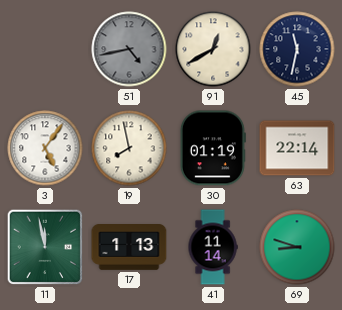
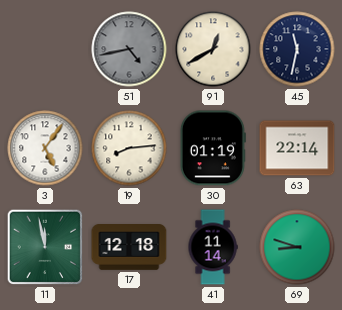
19: 7:58 -> 8:14
17: 1:13 -> 12:18
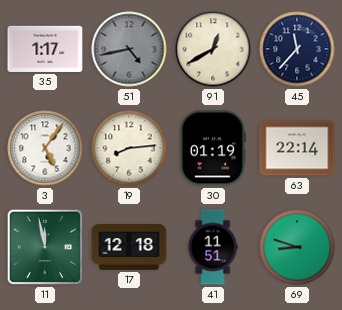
35: none -> 1:17
45: 11:32 -> 11:37
41: 11:14 -> 11:51
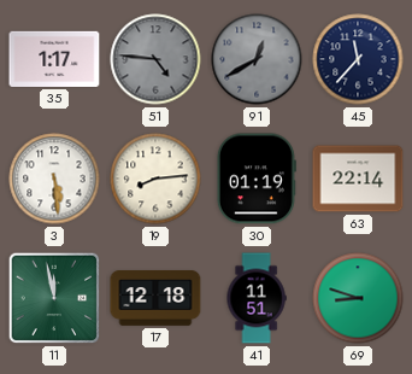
51: 4:43 -> 4:46
91 dial: cream -> grey
3: 5:06 -> 5:29
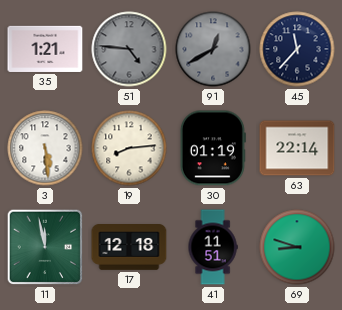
35: 1:17 -> 1:21
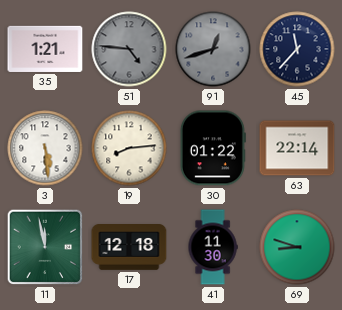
91: 12:40 -> 12:42
30: 01:19 -> 01:22
41: 11:51 -> 11:30
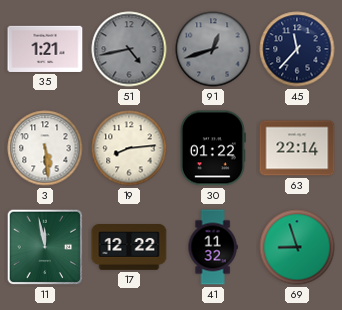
51: 4:46 -> 4:43
17: 12:18 -> 12:22
41: 11:30 -> 11:32
69: 8:48 -> 8:57
